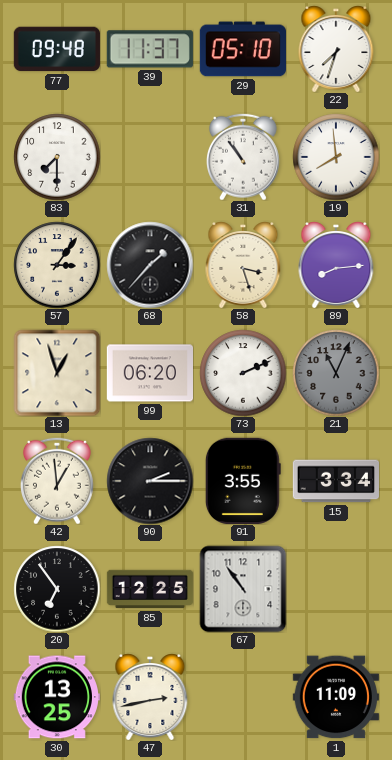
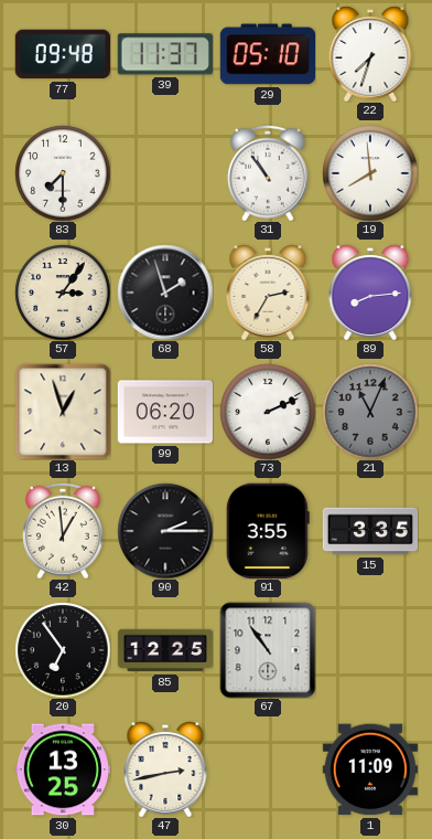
68: 1:37 -> 1:57
58: 3:27 -> 2:35
15: 3:34 -> 3:35
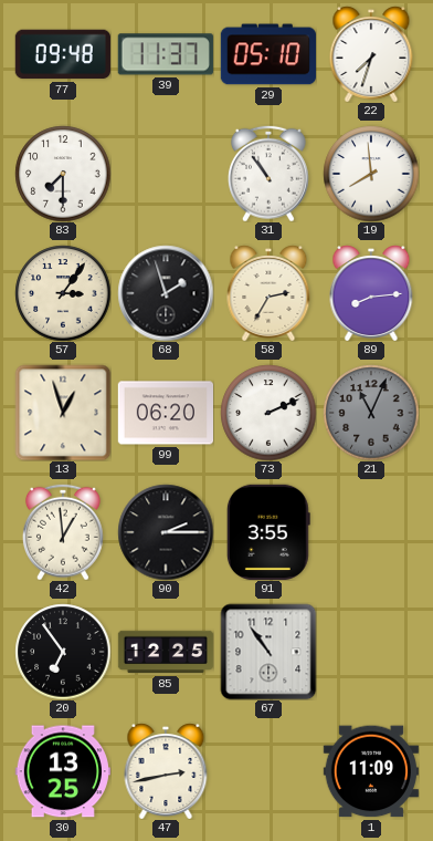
15: 3:35 -> none
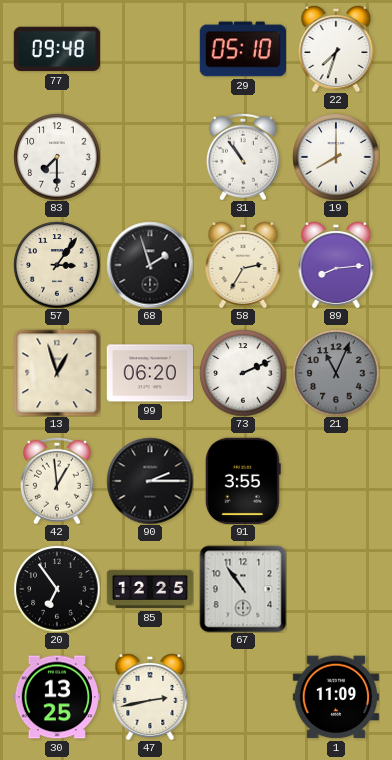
39: 11:37 -> none
19: 7:59 -> 8:00
